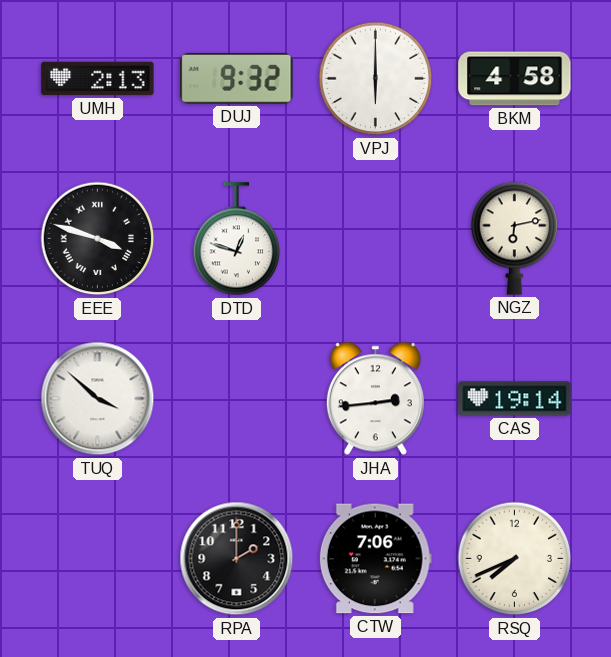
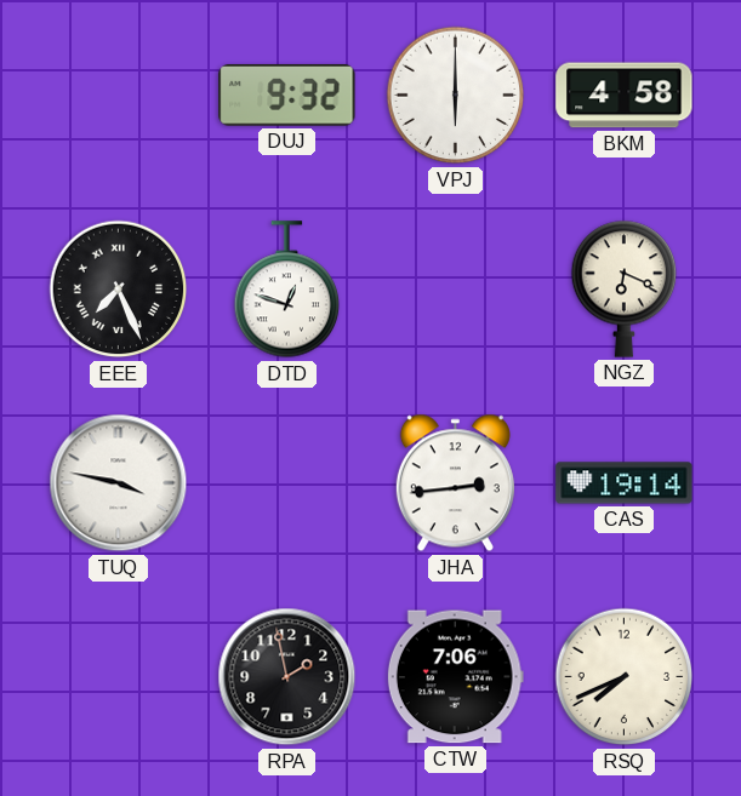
UMH: 2:13 -> none
EEE: 3:48 -> 7:26
NGZ: 6:13 -> 6:19
TUQ: 3:52 -> 3:47
RPA: 2:00 -> 1:58
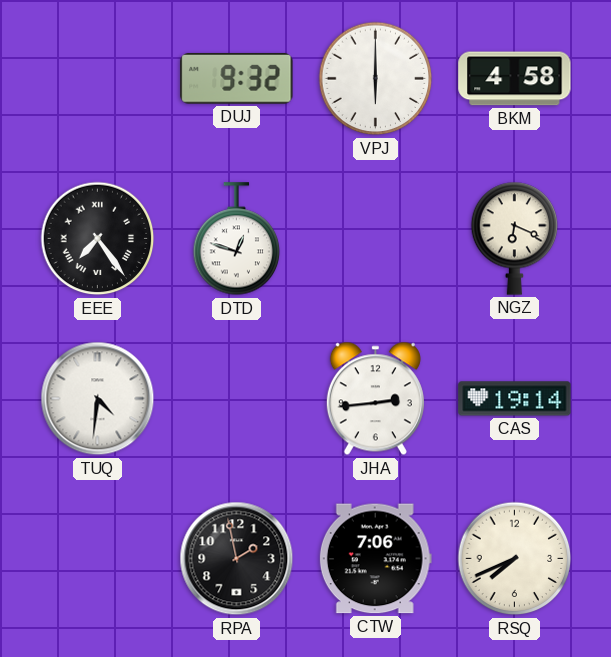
EEE: 7:26 -> 7:24
TUQ: 3:47 -> 4:31
